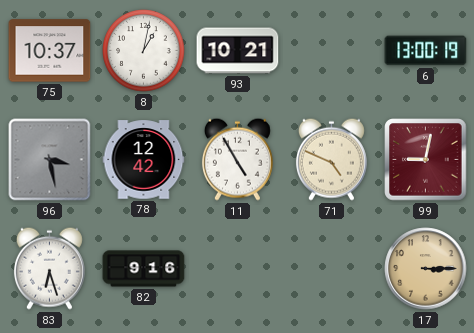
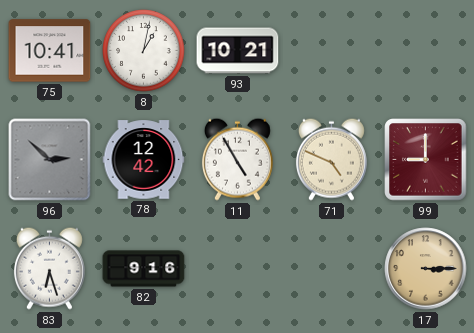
75: 10:37 -> 10:41
6: 13:00 -> none
96: 3:28 -> 2:52
99: 9:02 -> 9:00
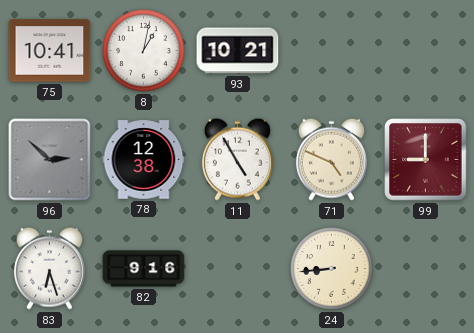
78: 12:42 -> 12:38
24: none -> 8:44
17: 3:15 -> none
